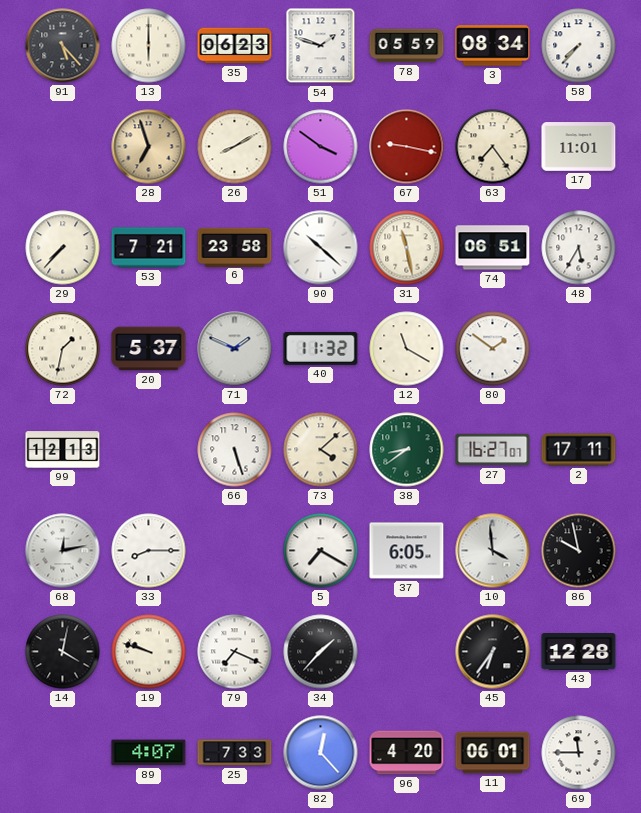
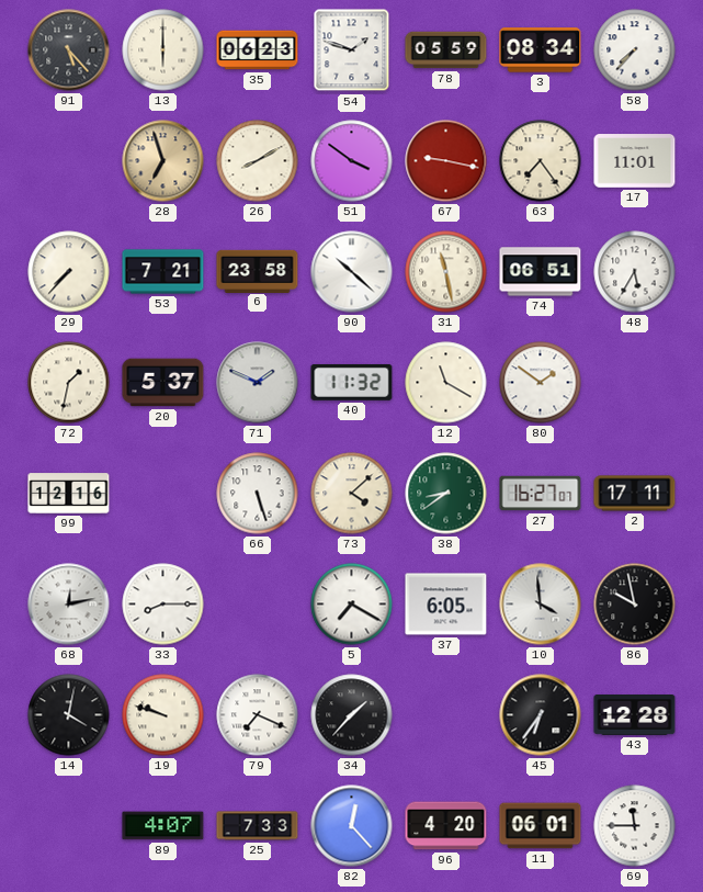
99: 12:13 -> 12:16
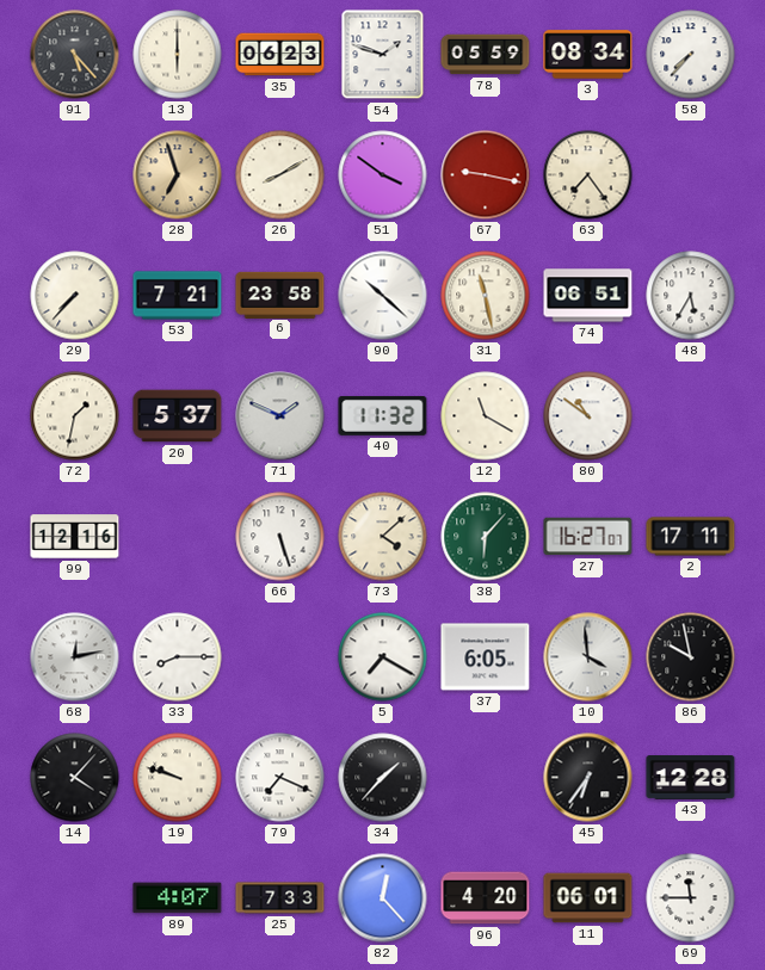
17: 11:01 -> none
80: 1:51 -> 10:51
38: 8:39 -> 6:07
14: 4:02 -> 4:07
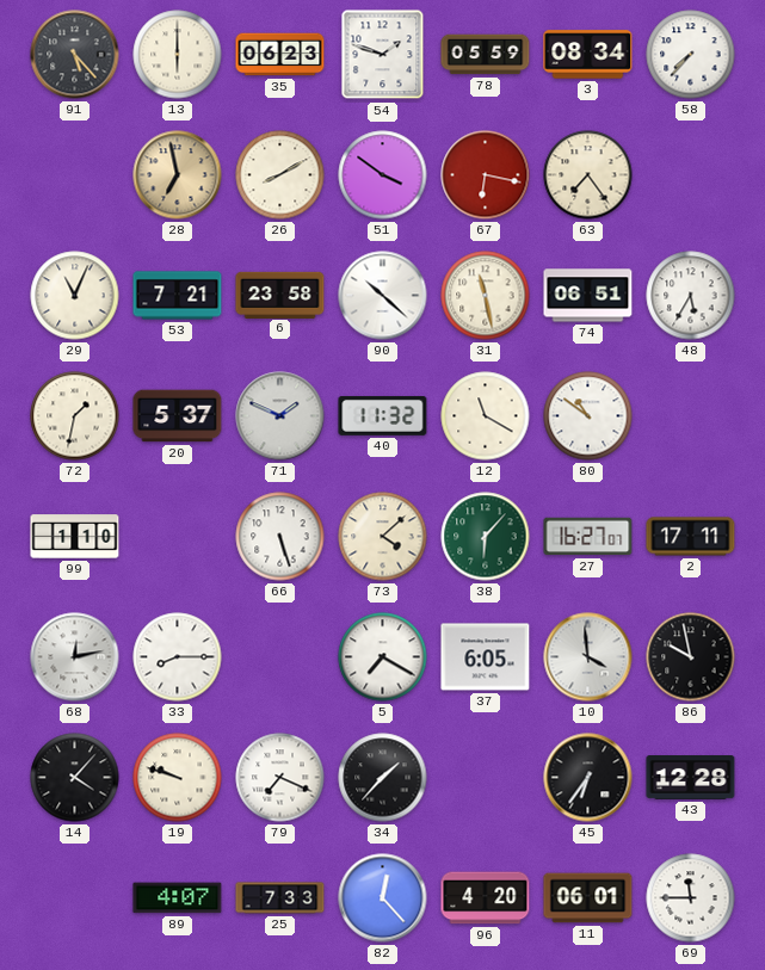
28: 6:57 -> 6:58
67: 9:17 -> 6:17
29: 7:37 -> 11:04
99: 12:16 -> 1:10
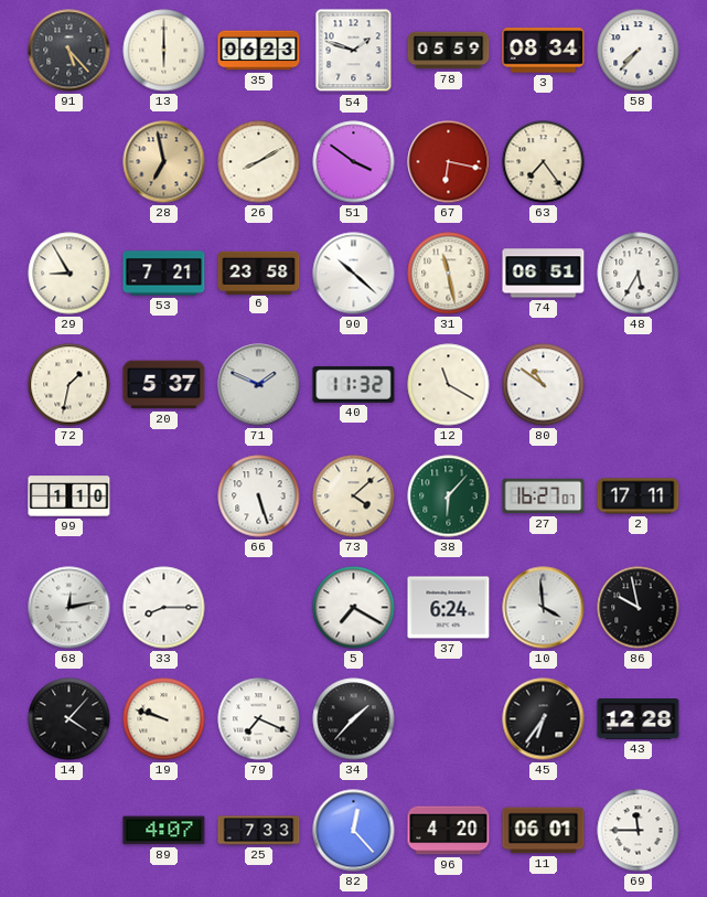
29: 11:04 -> 8:55
37: 6:05 -> 6:24
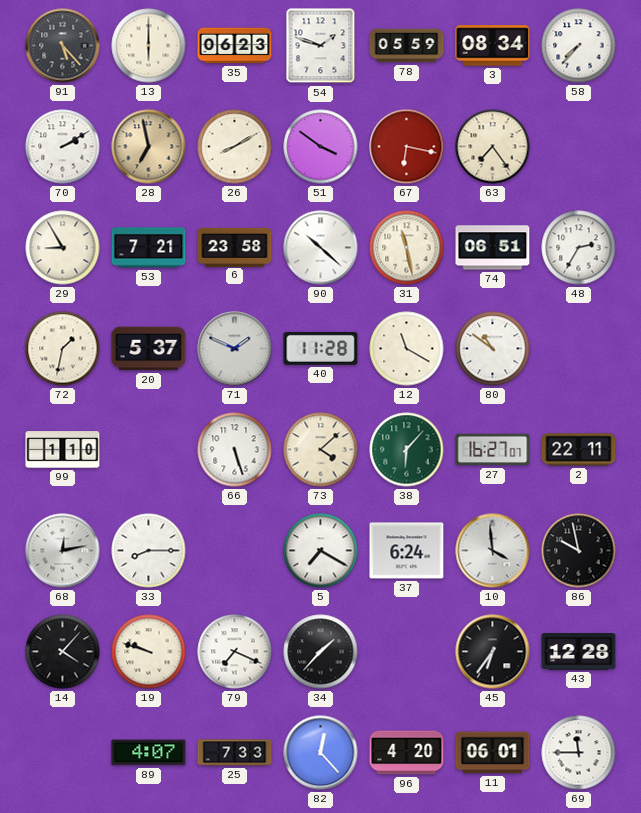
70: none -> 2:10
48: 5:35 -> 2:35
40: 11:32 -> 11:28
2: 17:11 -> 22:11
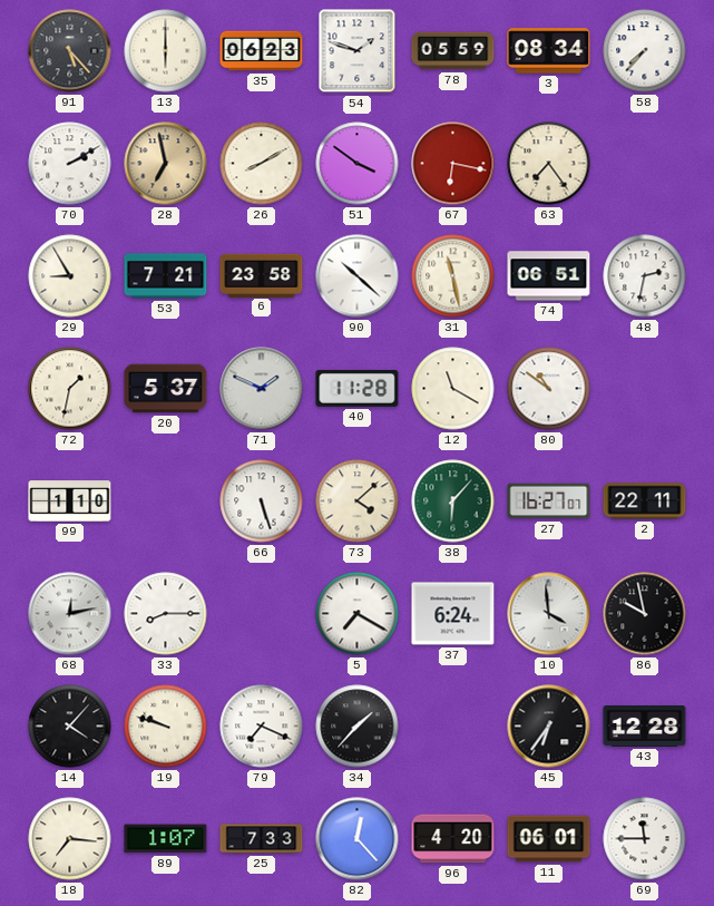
48: 2:35 -> 2:32
18: none -> 7:16
89: 4:07 -> 1:07
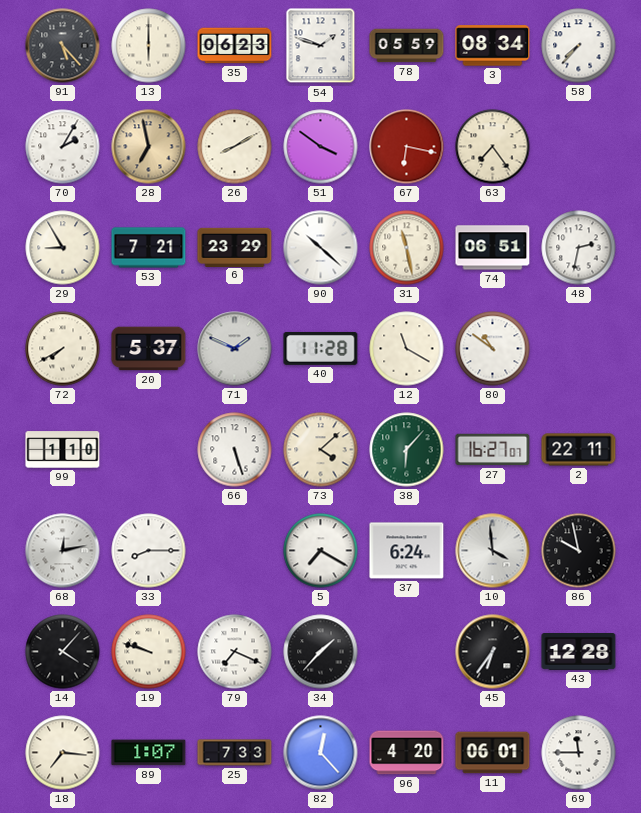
70: 2:10 -> 2:05
6: 23:58 -> 23:29
72: 1:32 -> 7:40
